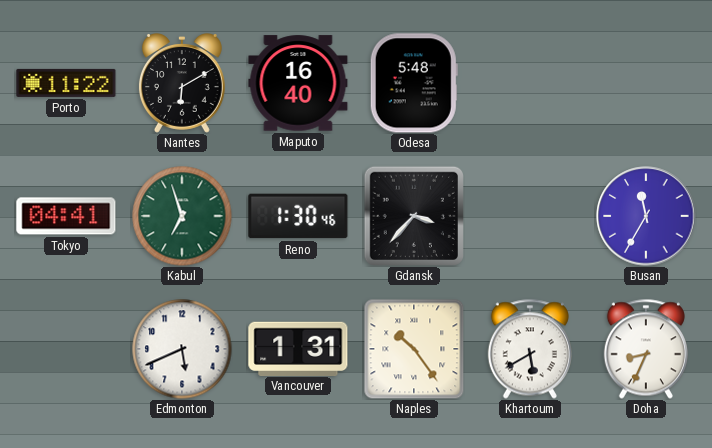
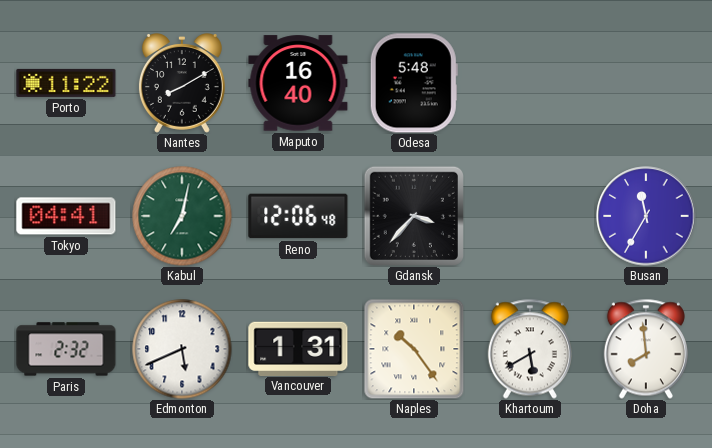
Nantes: 6:10 -> 8:10
Kabul: 6:57 -> 7:02
Reno: 1:30 -> 12:06
Paris: none -> 2:32
Doha: 8:34 -> 7:59
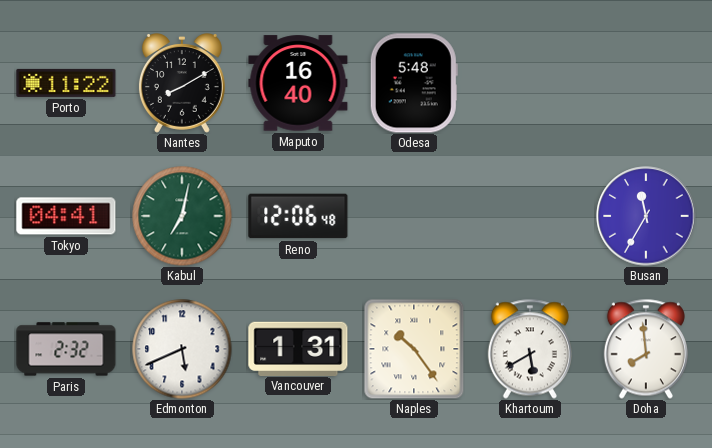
Gdansk: 3:37 -> none
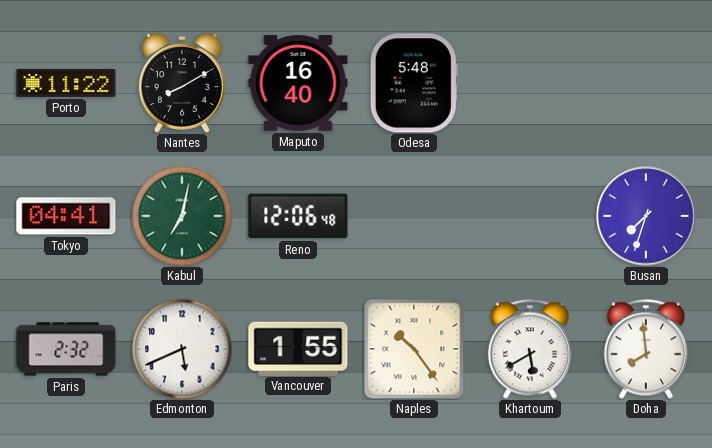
Busan: 11:35 -> 7:33
Vancouver: 1:31 -> 1:55
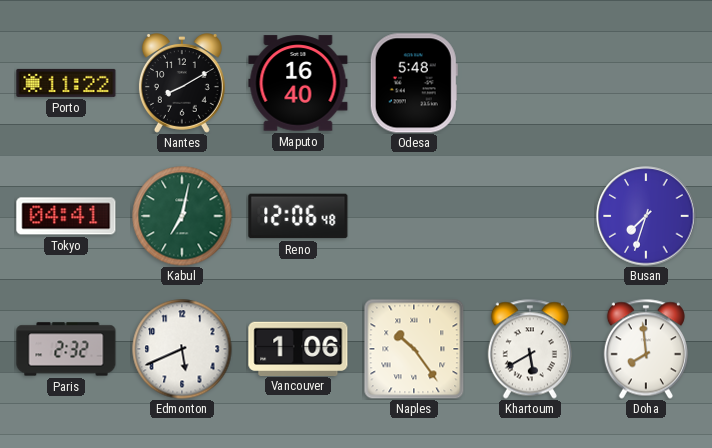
Vancouver: 1:55 -> 1:06
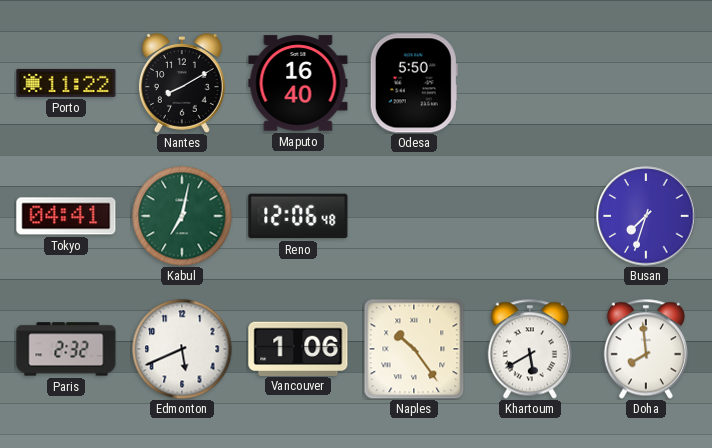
Odesa: 5:48 -> 5:50
